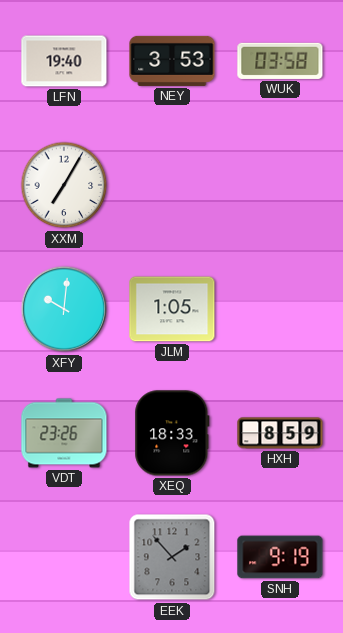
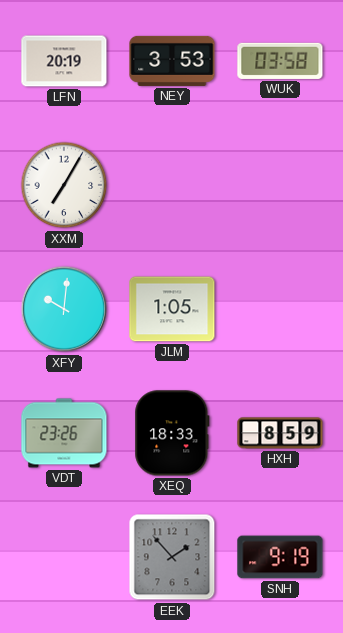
LFN: 19:40 -> 20:19
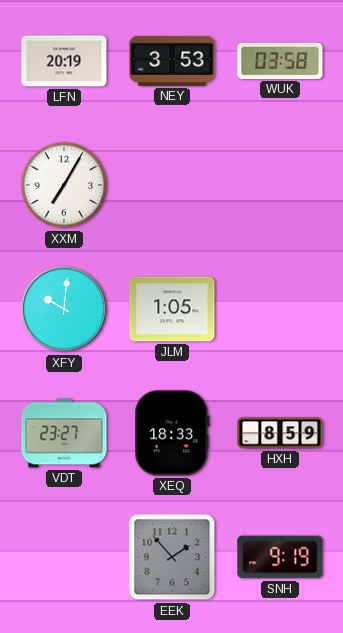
VDT: 23:26 -> 23:27
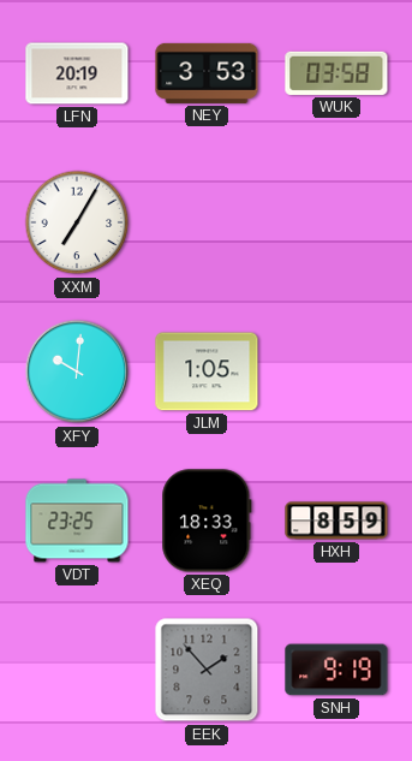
VDT: 23:27 -> 23:25
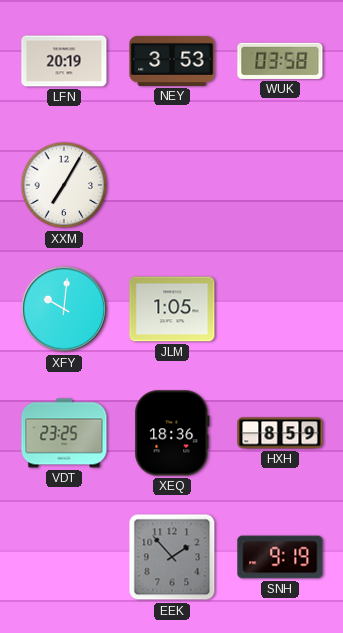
XEQ: 18:33 -> 18:36
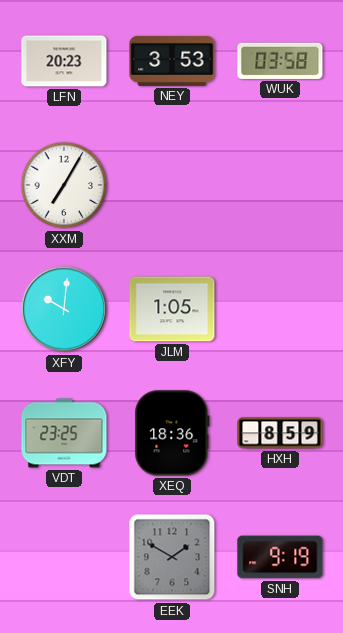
LFN: 20:19 -> 20:23
EEK: 1:53 -> 1:50
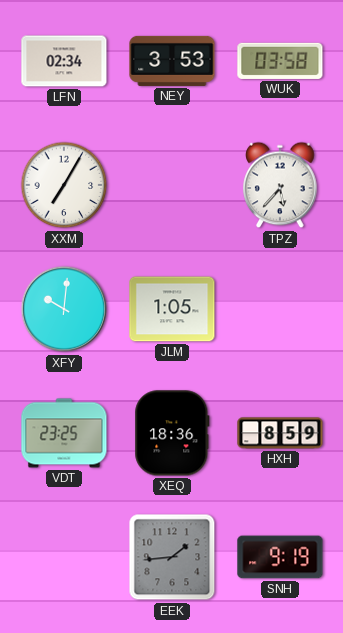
LFN: 20:23 -> 02:34
TPZ: none -> 5:37
EEK: 1:50 -> 1:44
